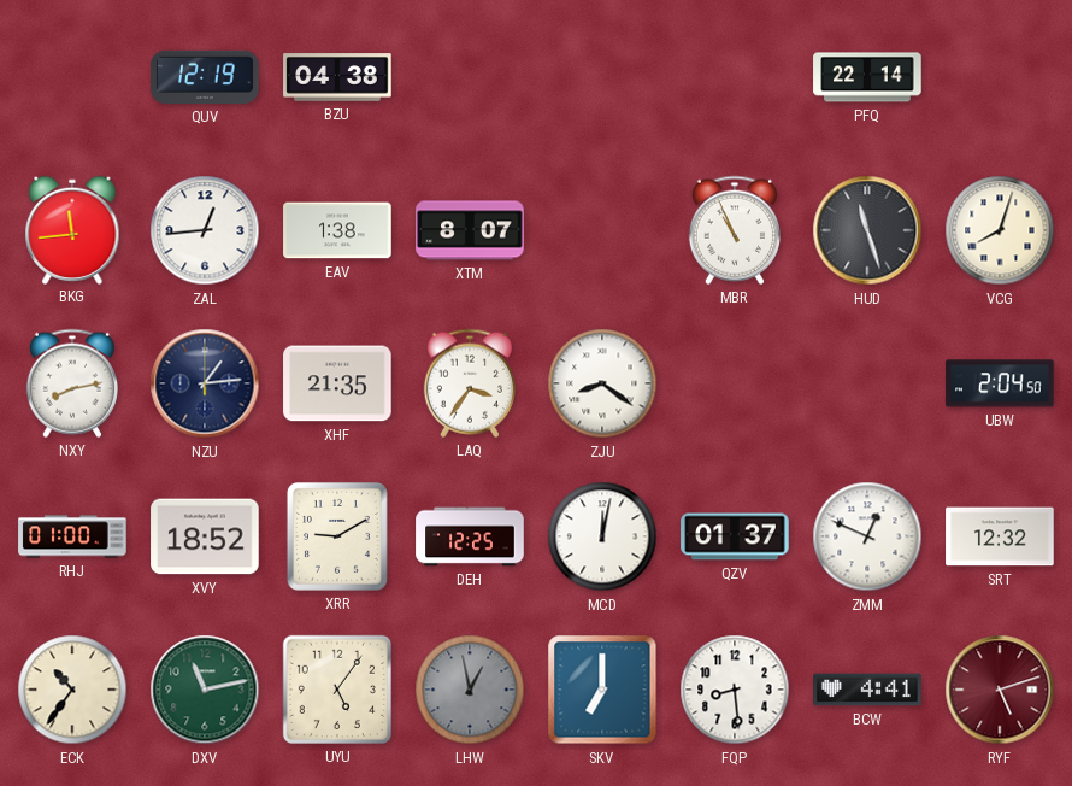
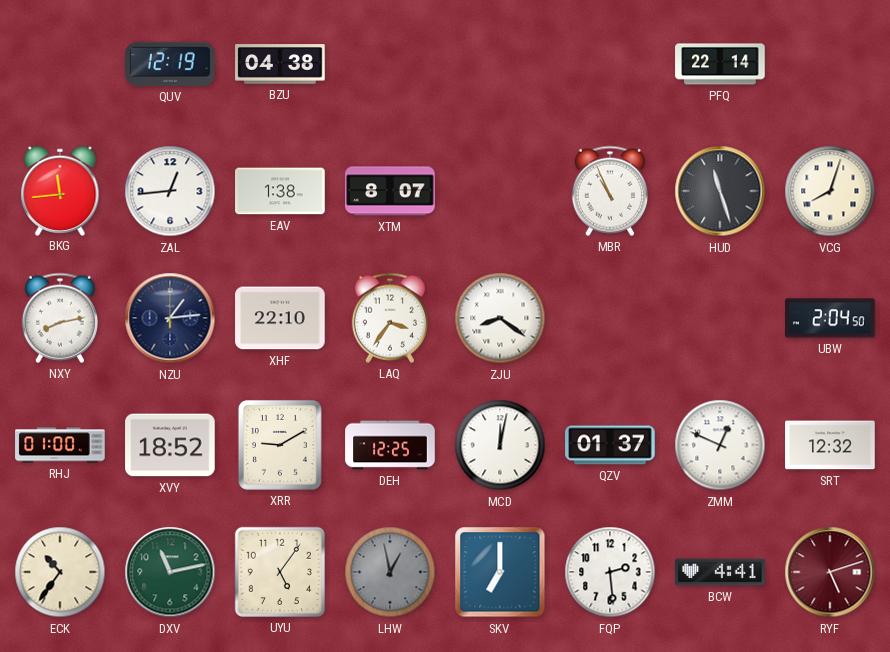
XHF: 21:35 -> 22:10
FQP: 8:29 -> 2:29
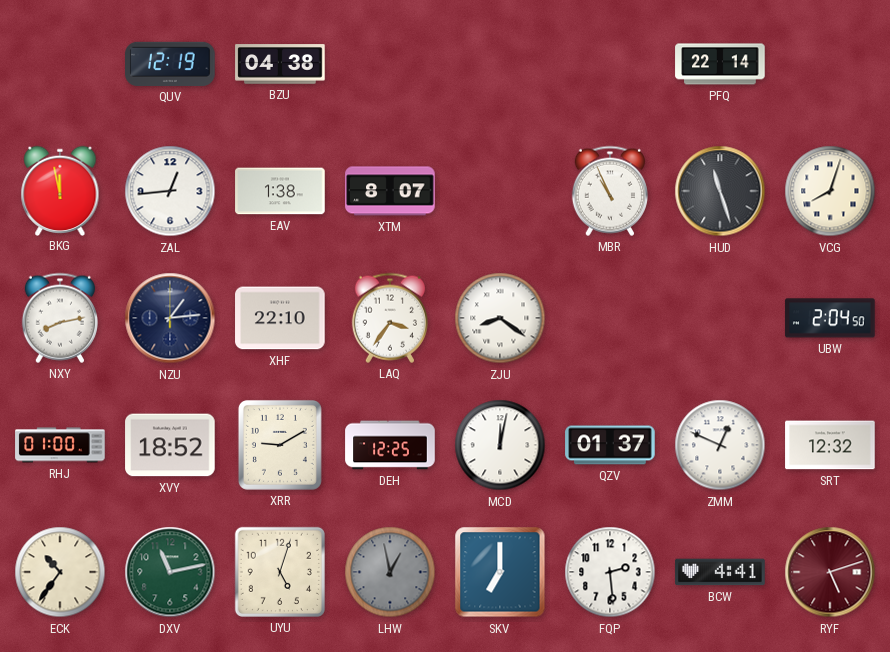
BKG: 11:44 -> 11:58
UYU: 5:06 -> 5:03
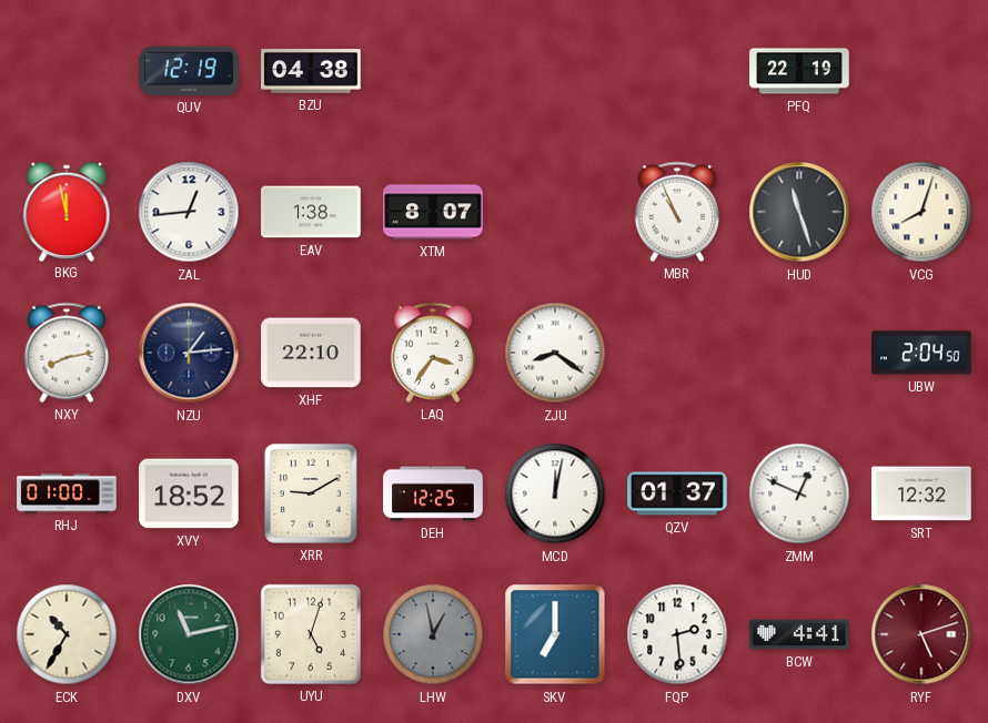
PFQ: 22:14 -> 22:19
ECK: 10:36 -> 10:35
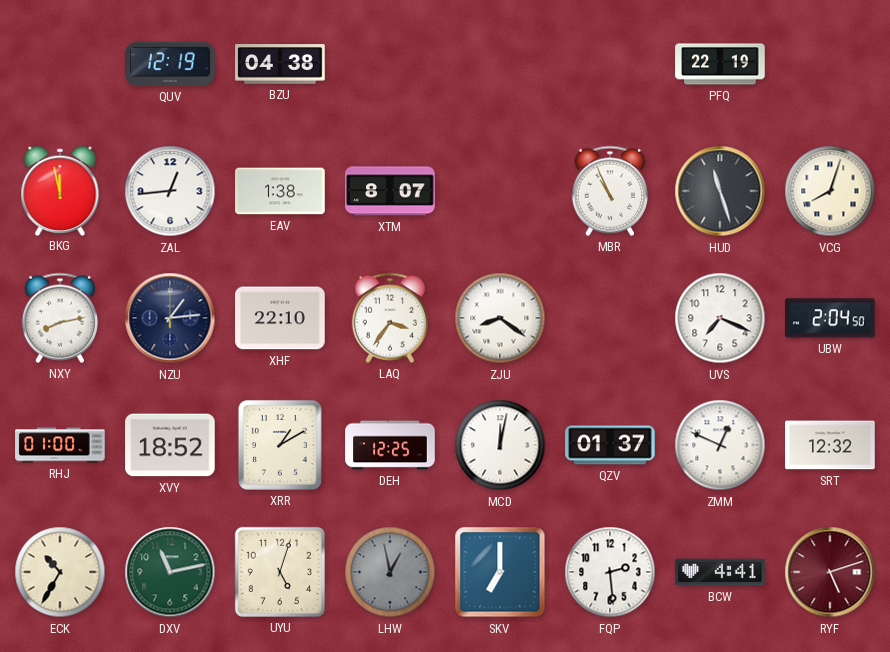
UVS: none -> 7:19
XRR: 9:10 -> 1:10
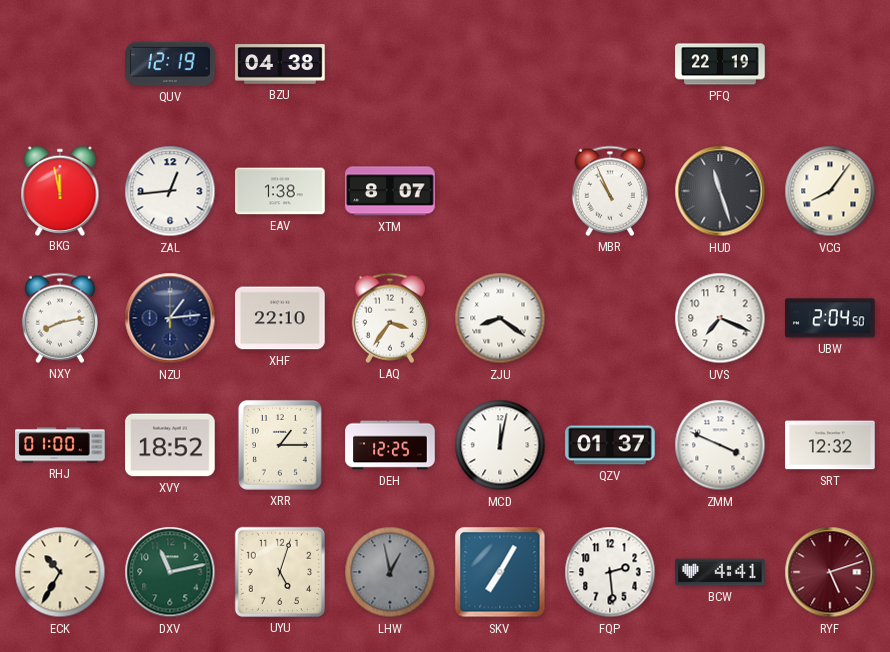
VCG: 8:03 -> 8:06
XRR: 1:10 -> 1:15
ZMM: 12:49 -> 3:49
SKV: 7:00 -> 7:05
